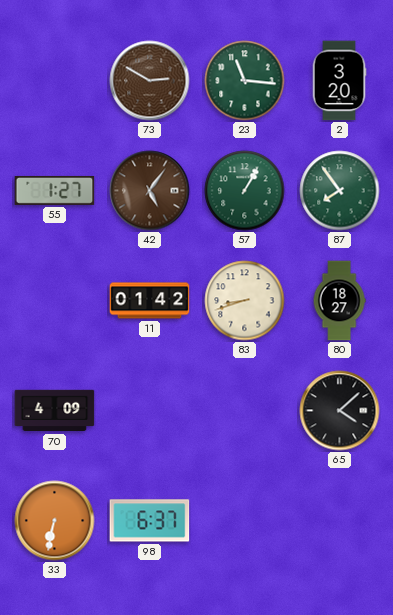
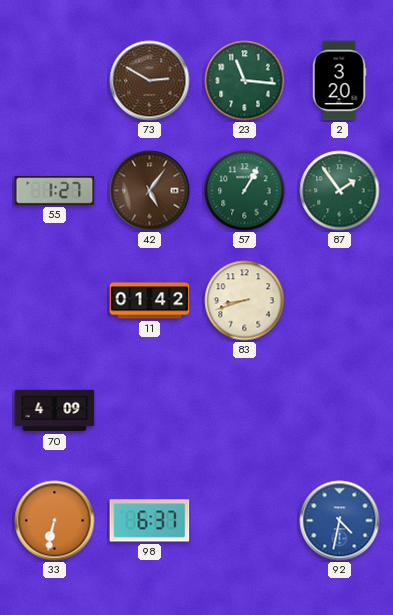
87: 7:54 -> 1:54
80: 18:27 -> none
65: 4:08 -> none
92: none -> 4:32
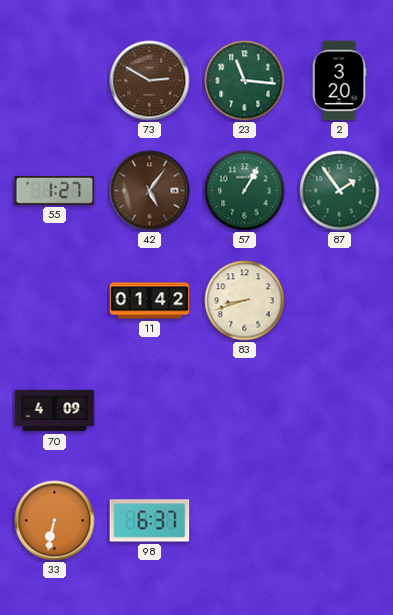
92: 4:32 -> none
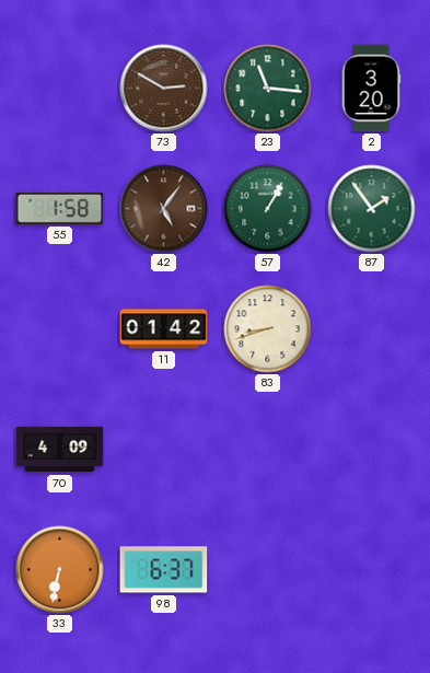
55: 1:27 -> 1:58
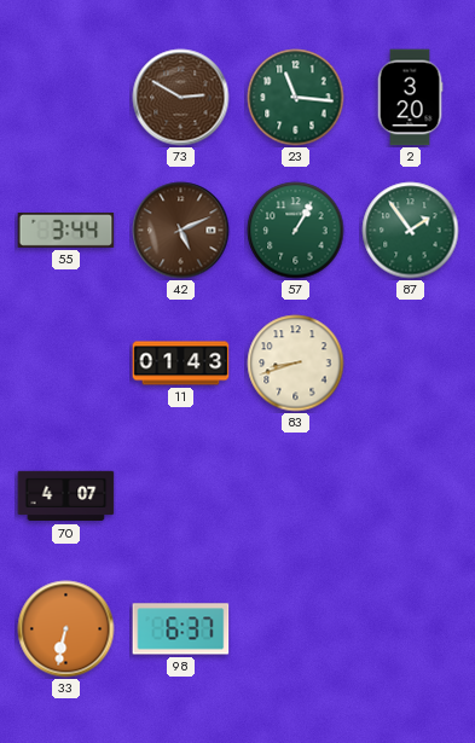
55: 1:58 -> 3:44
42: 5:06 -> 5:11
11: 01:42 -> 01:43
70: 4:09 -> 4:07
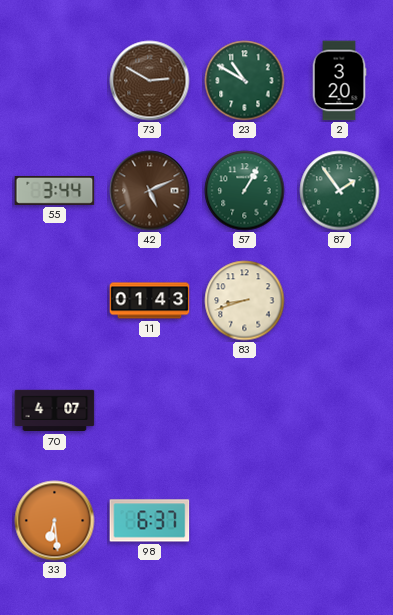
23: 11:16 -> 10:50
33: 6:32 -> 6:29
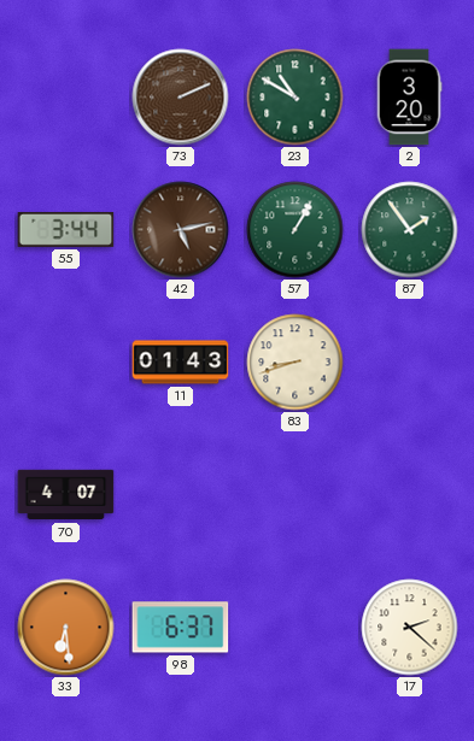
73: 2:50 -> 2:11
42: 5:11 -> 5:13
17: none -> 2:22
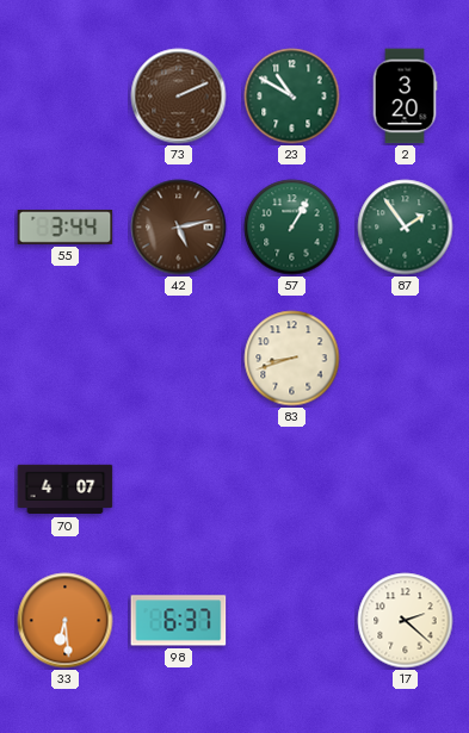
11: 01:43 -> none
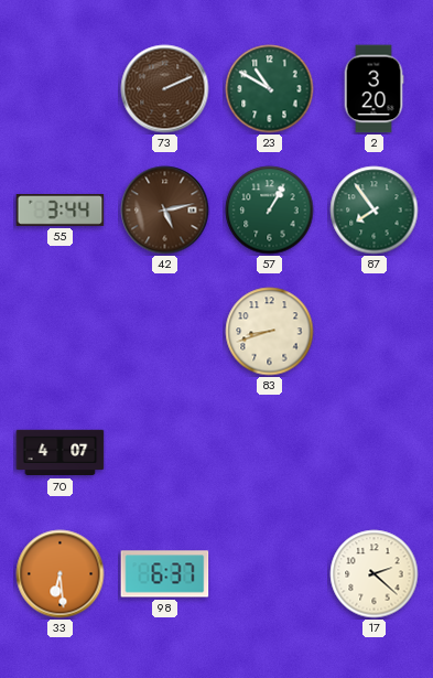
87: 1:54 -> 7:54
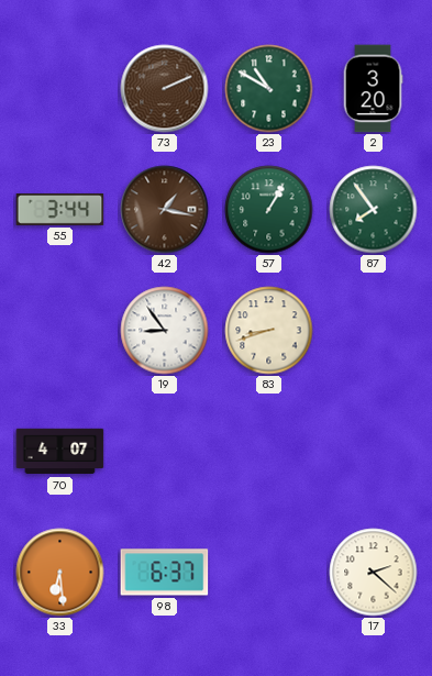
42: 5:13 -> 1:17
19: none -> 8:54
